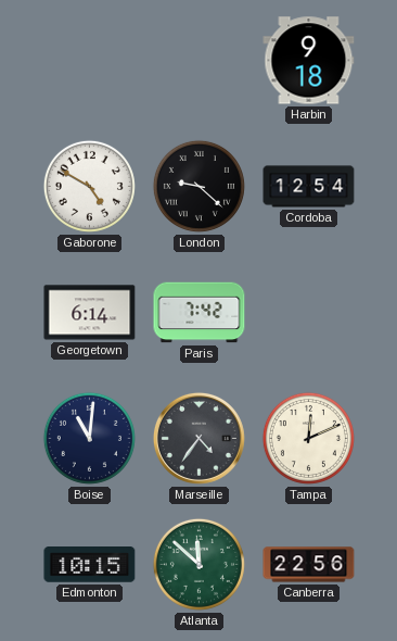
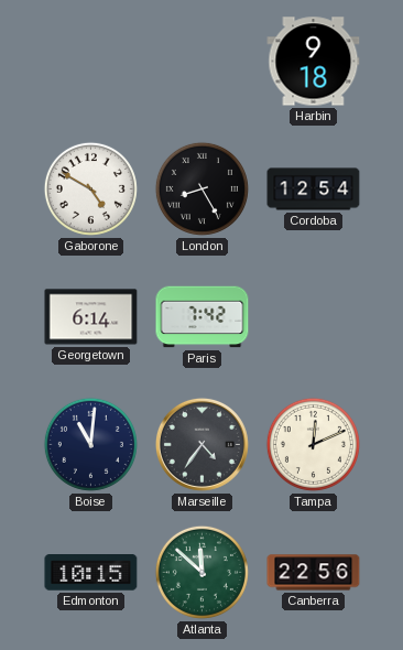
London: 9:22 -> 8:25
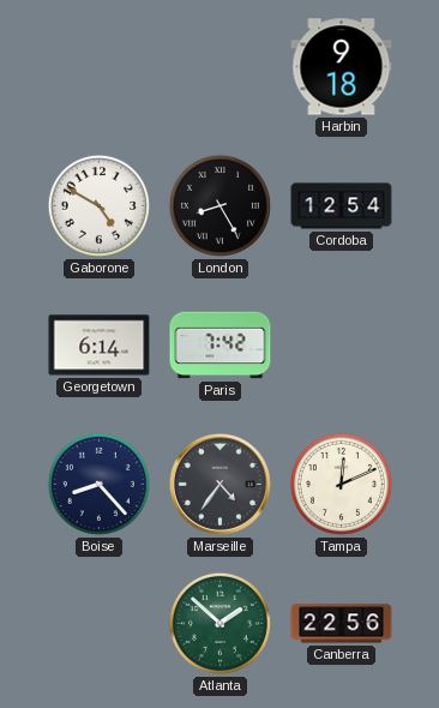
Boise: 11:01 -> 8:23
Edmonton: 10:15 -> none
Atlanta: 11:52 -> 1:52
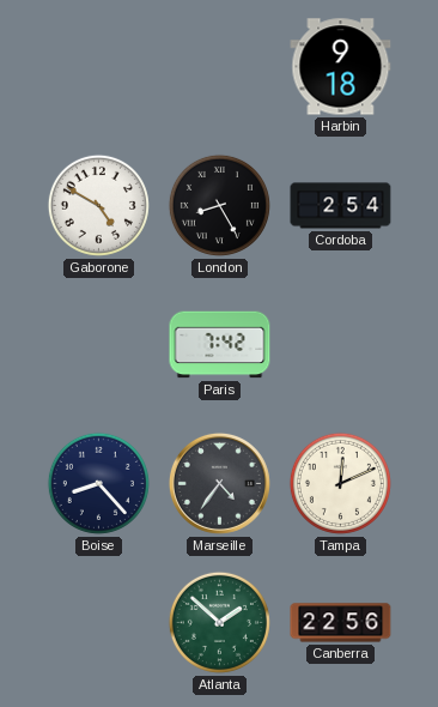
Cordoba: 12:54 -> 2:54
Georgetown: 6:14 -> none
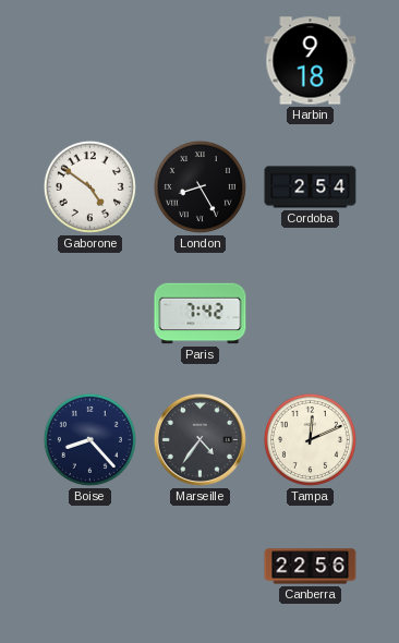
Gaborone: 4:50 -> 4:51
Atlanta: 1:52 -> none
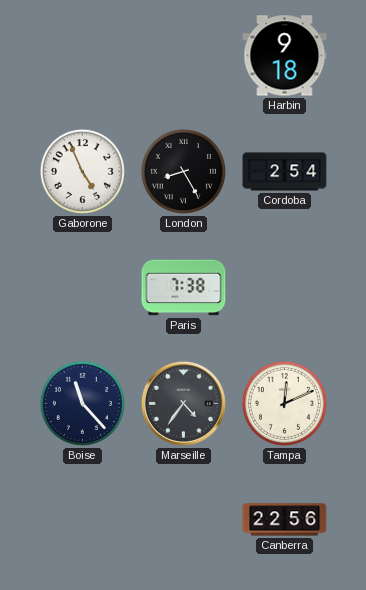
Gaborone: 4:51 -> 4:56
Paris: 7:42 -> 7:38
Boise: 8:23 -> 11:23
